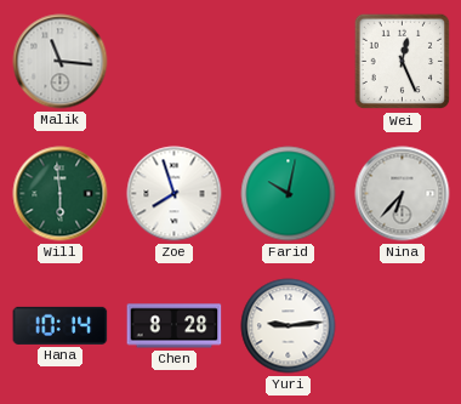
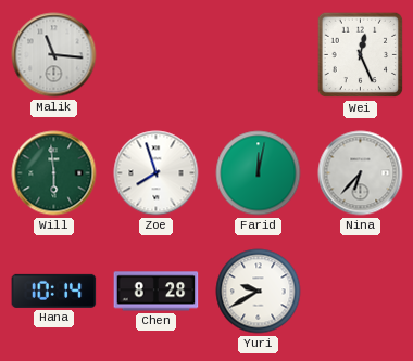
Farid: 10:02 -> 12:02
Yuri: 9:14 -> 9:40
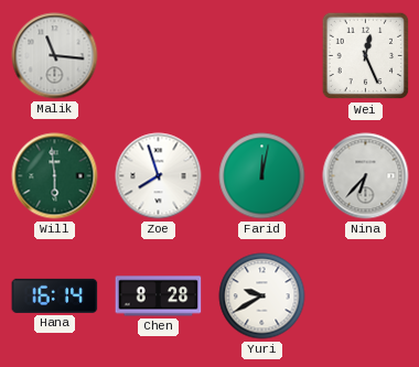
Hana: 10:14 -> 16:14
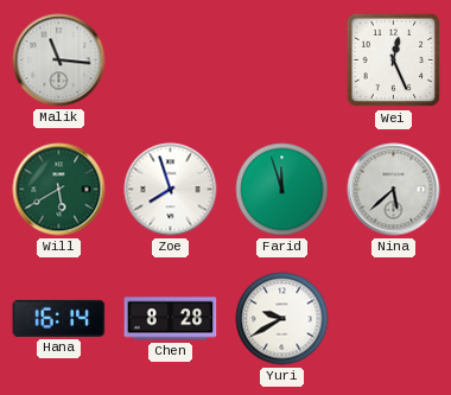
Will: 5:59 -> 5:40
Farid: 12:02 -> 11:57
Nina: 6:37 -> 5:38
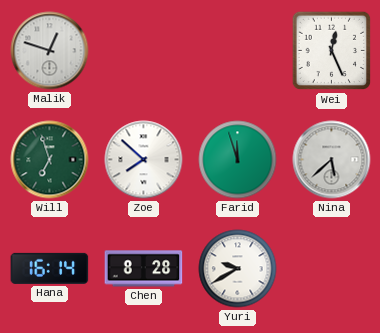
Malik: 11:16 -> 12:48
Will: 5:40 -> 6:57
Zoe: 7:57 -> 7:52
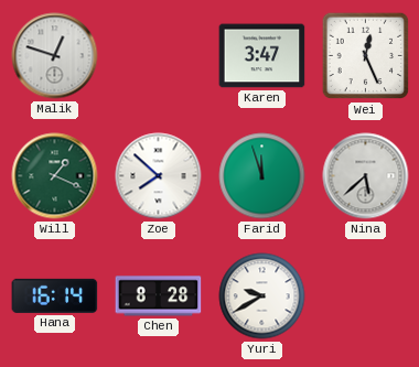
Karen: none -> 3:47
Will: 6:57 -> 1:19
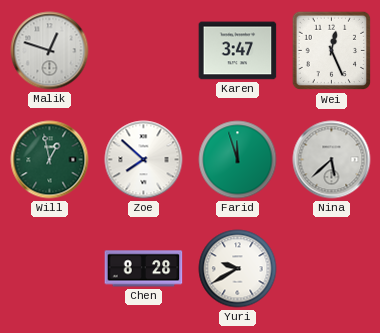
Will: 1:19 -> 12:58
Hana: 16:14 -> none
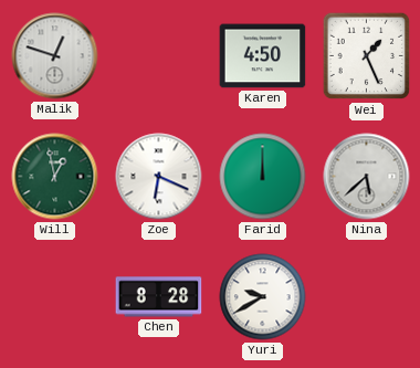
Karen: 3:47 -> 4:50
Wei: 12:26 -> 1:26
Zoe: 7:52 -> 6:19
Farid: 11:57 -> 12:00
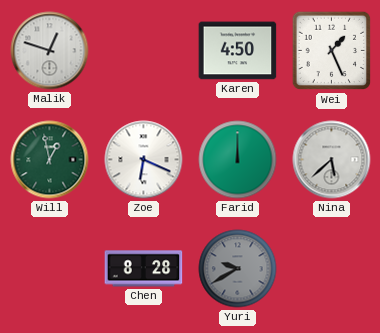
Yuri dial: white -> grey
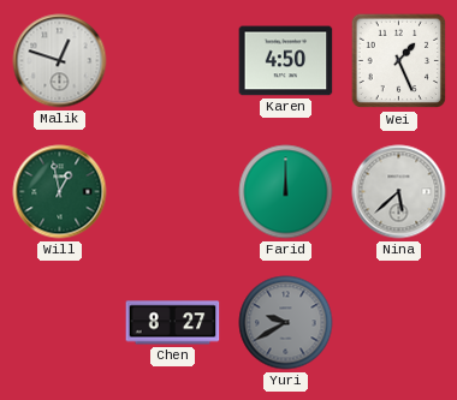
Zoe: 6:19 -> none
Chen: 8:28 -> 8:27
